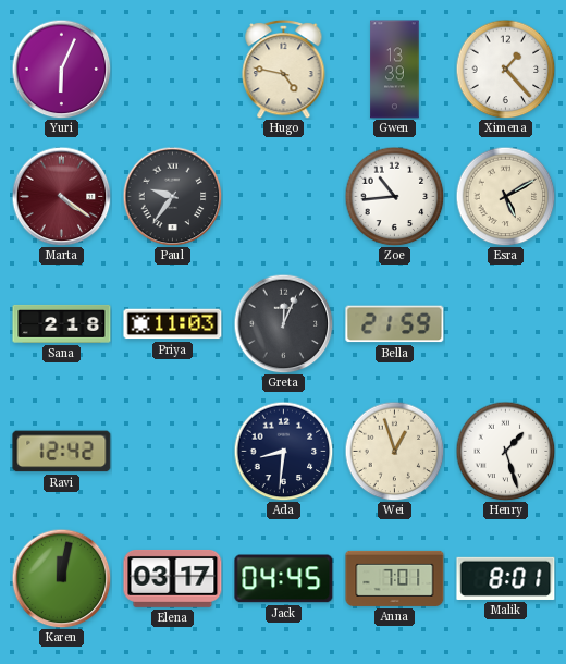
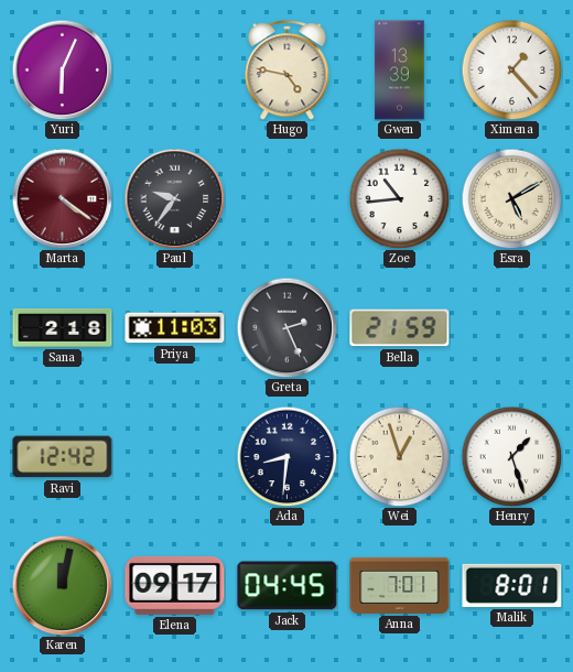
Greta: 12:04 -> 2:26
Elena: 03:17 -> 09:17
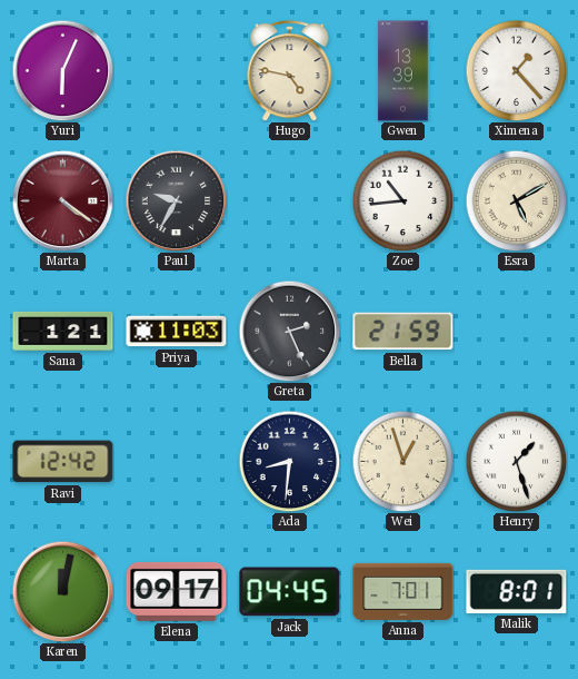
Paul: 9:36 -> 9:35
Sana: 2:18 -> 1:21
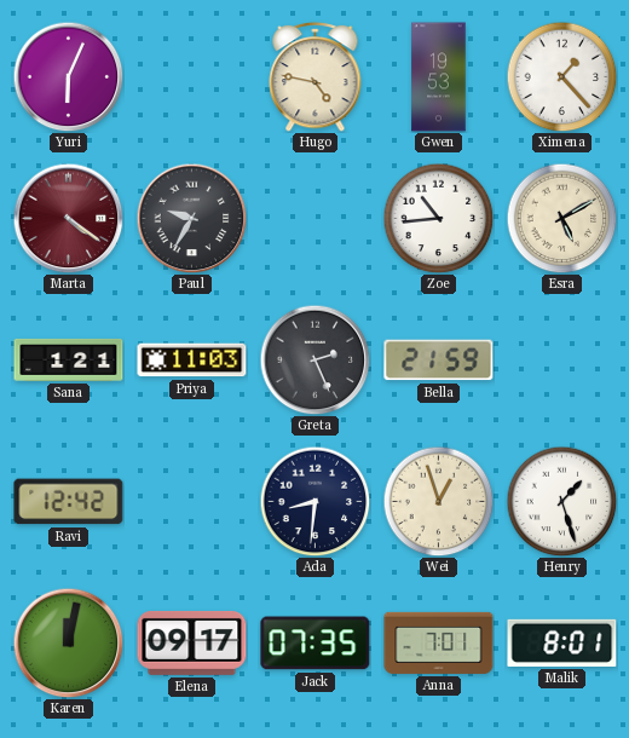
Gwen: 13:39 -> 19:53
Jack: 04:45 -> 07:35
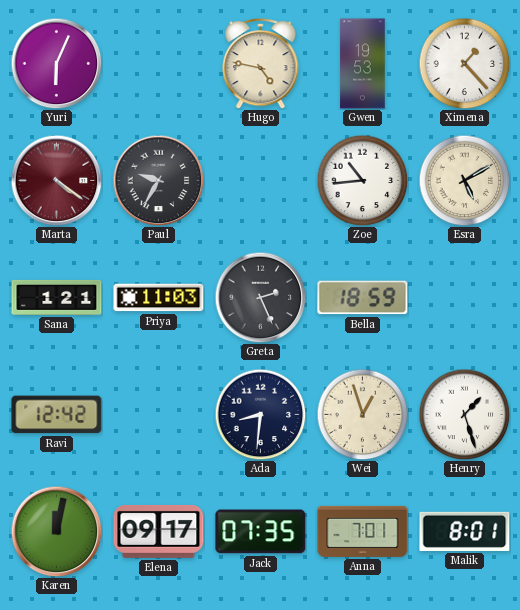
Bella: 21:59 -> 18:59
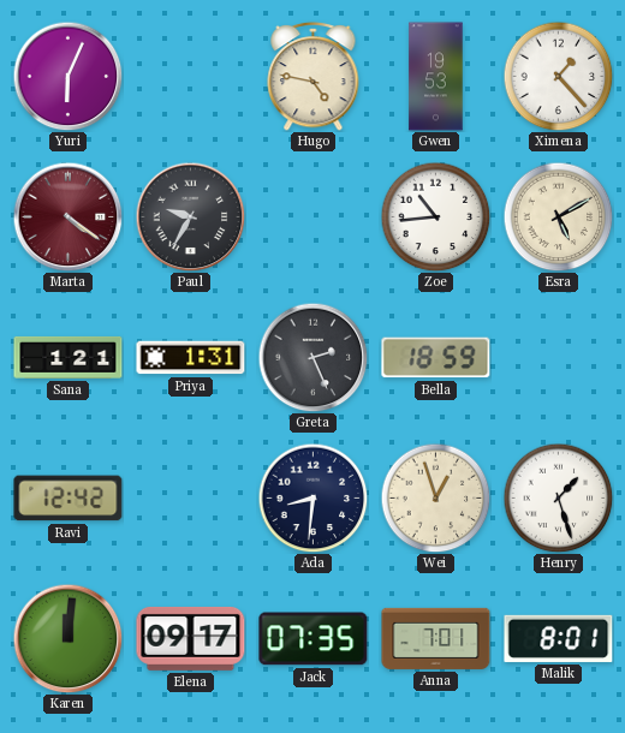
Priya: 11:03 -> 1:31
Karen: 12:02 -> 12:01
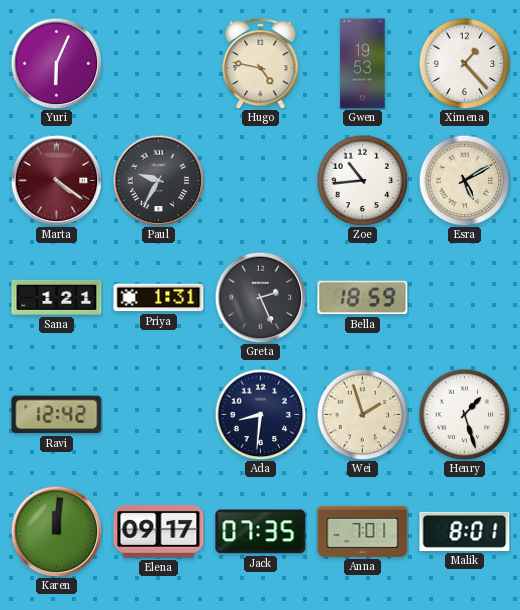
Wei: 12:57 -> 1:57
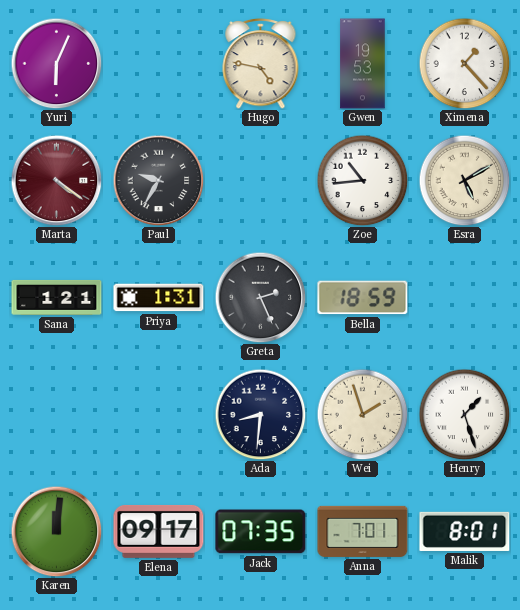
Ravi: 12:42 -> none
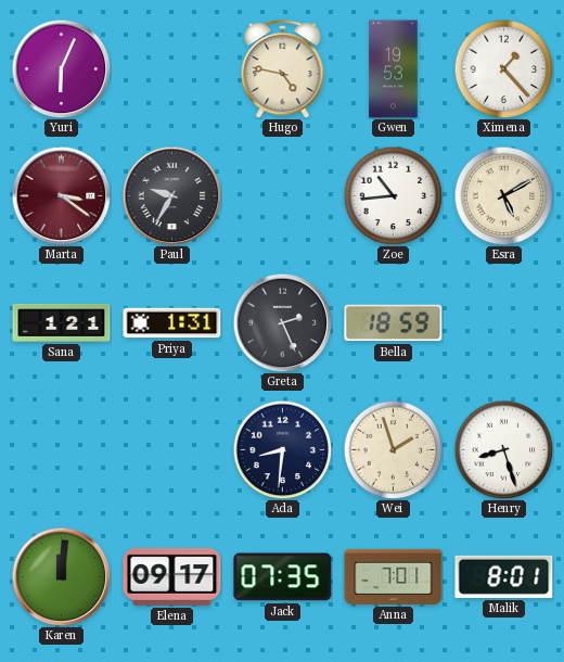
Marta: 4:21 -> 3:21
Henry: 1:27 -> 8:27
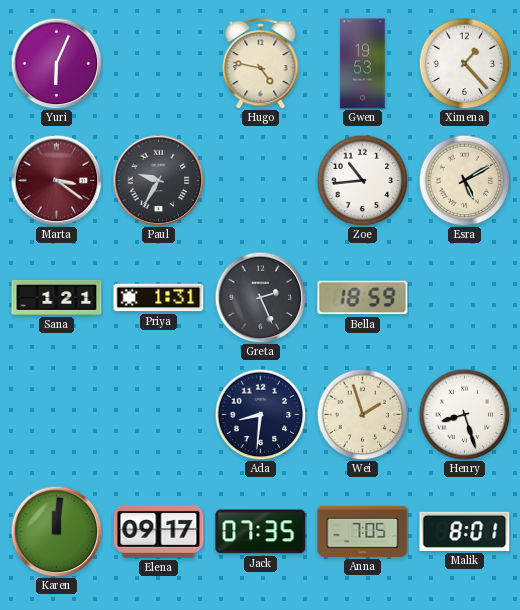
Anna: 7:01 -> 7:05
